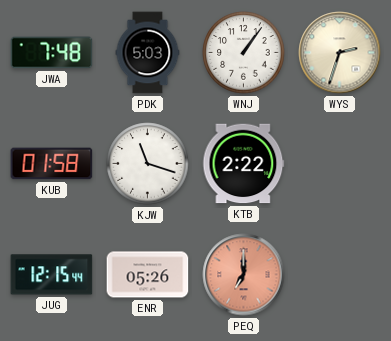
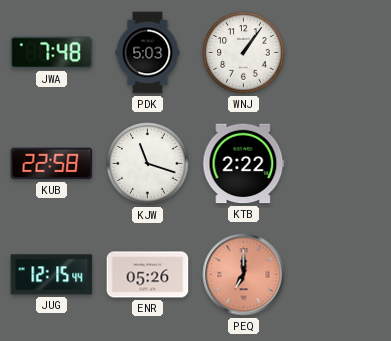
WYS: 2:33 -> none
KUB: 01:58 -> 22:58
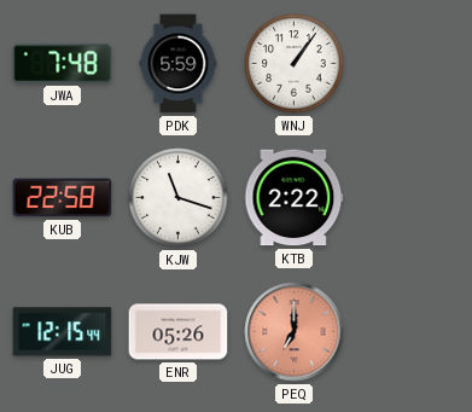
PDK: 5:03 -> 5:59
